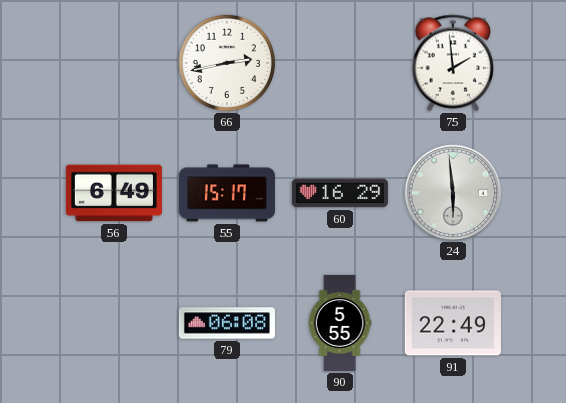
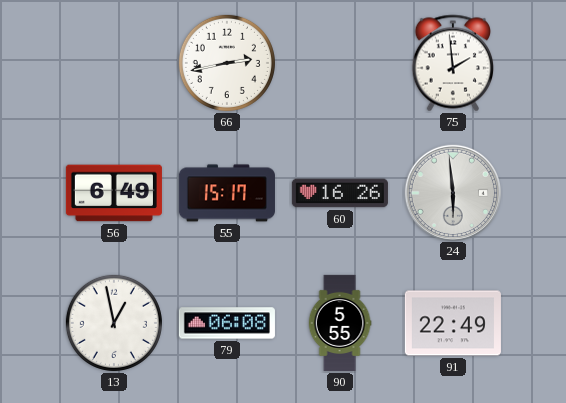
60: 16:29 -> 16:26
13: none -> 12:58
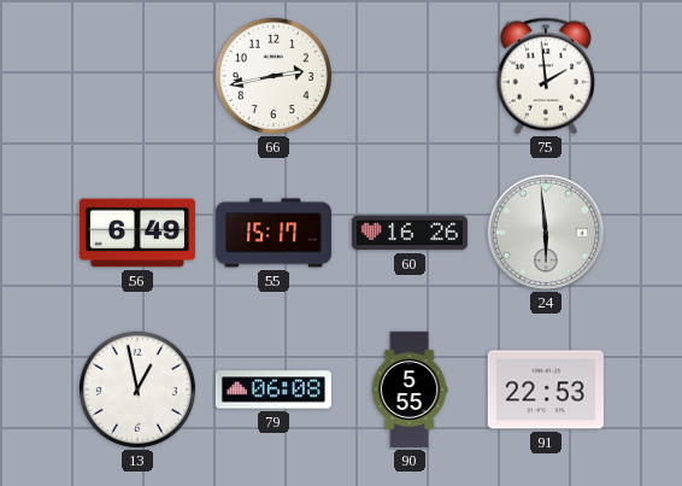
91: 22:49 -> 22:53
